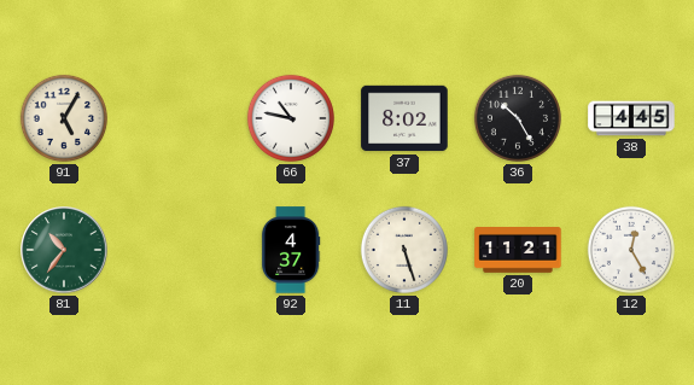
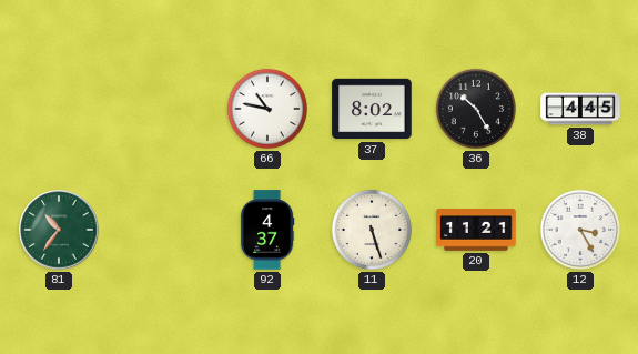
91: 5:05 -> none
12: 12:25 -> 3:25
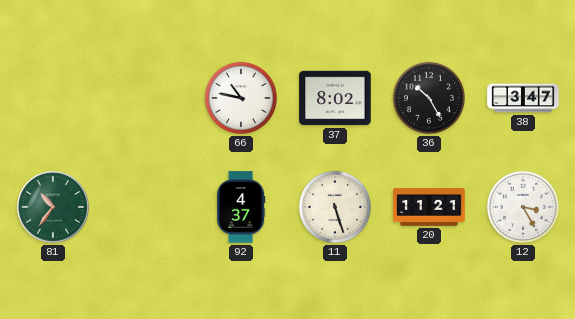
38: 4:45 -> 3:47
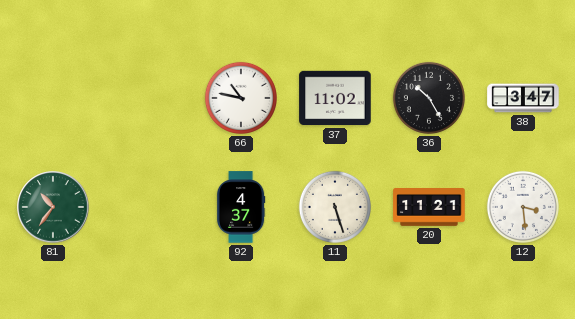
37: 8:02 -> 11:02
12: 3:25 -> 3:29
